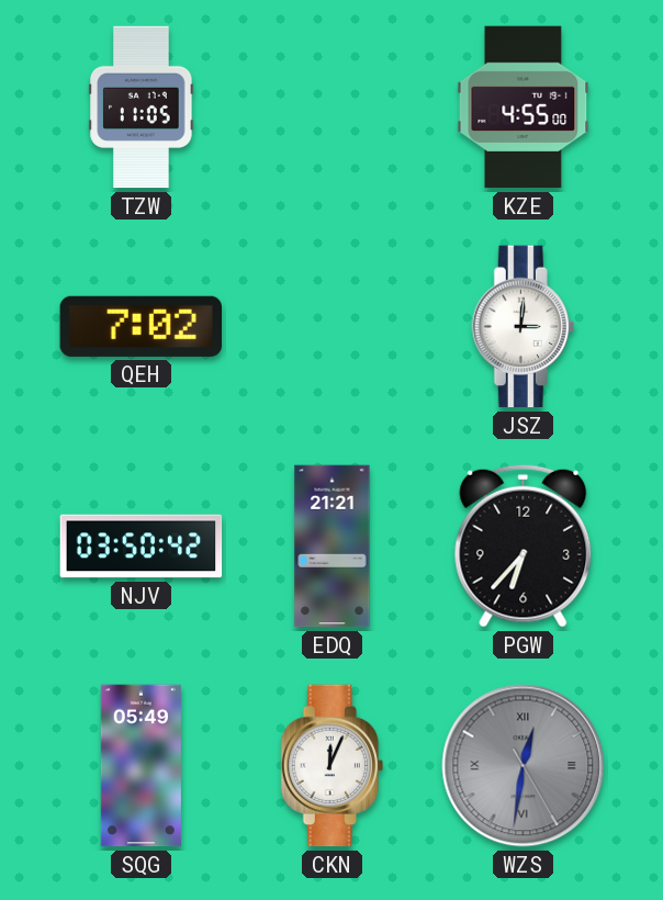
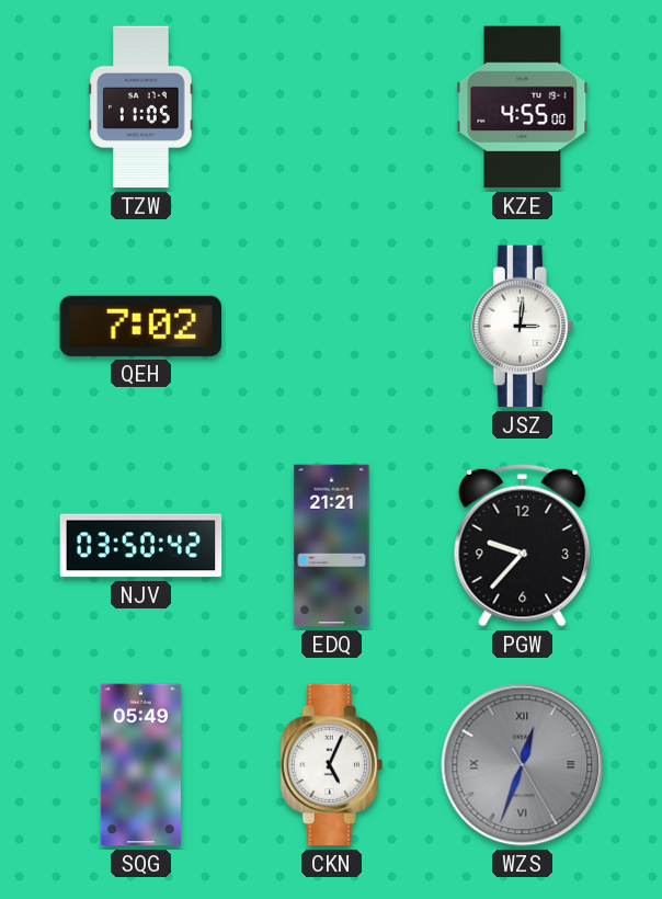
PGW: 6:37 -> 9:37
CKN: 12:04 -> 5:04
WZS: 12:31 -> 12:33
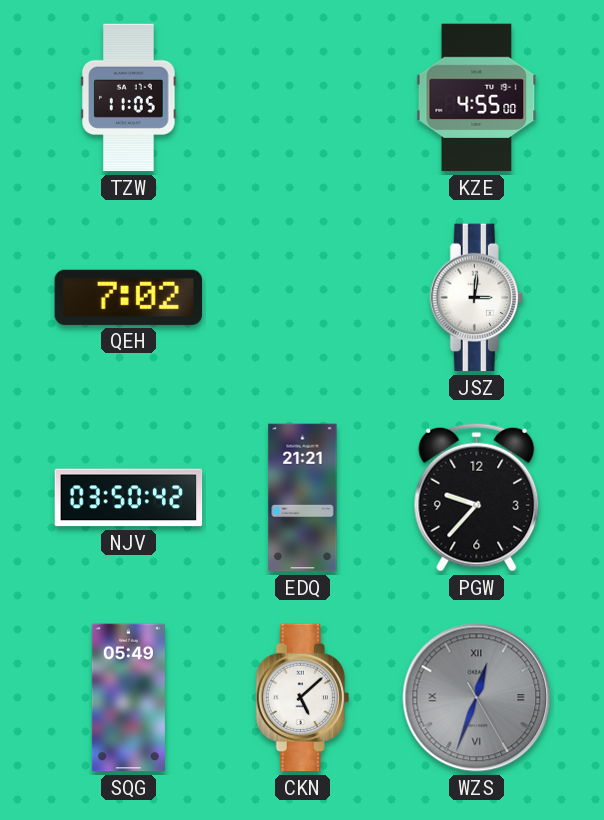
CKN: 5:04 -> 5:08
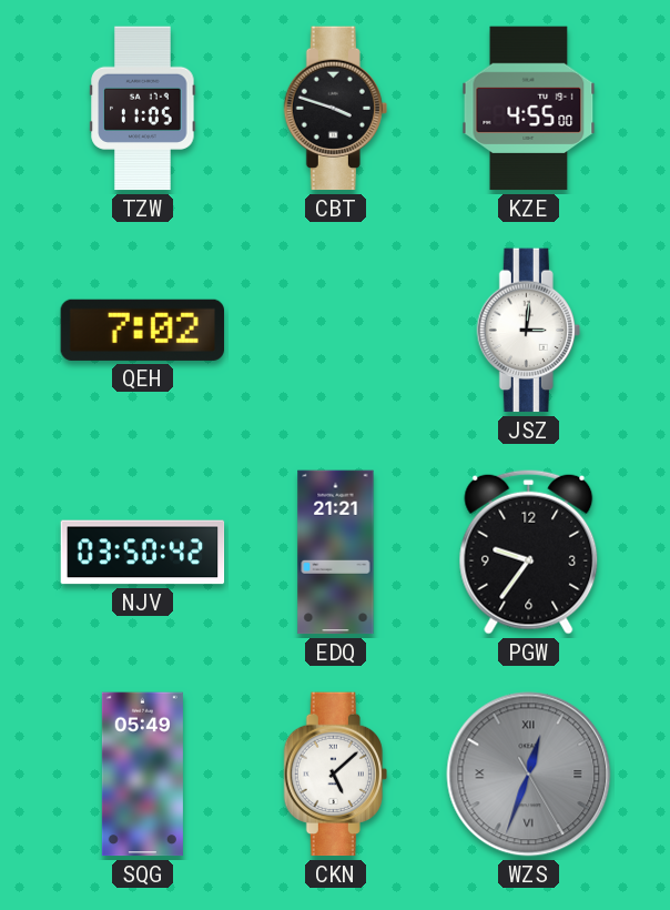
CBT: none -> 3:48
PGW: 9:37 -> 9:36
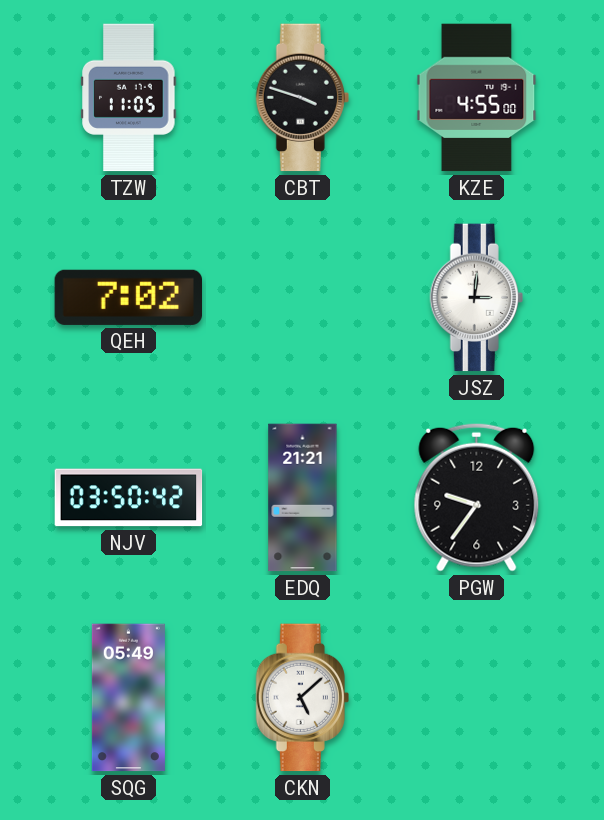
WZS: 12:33 -> none
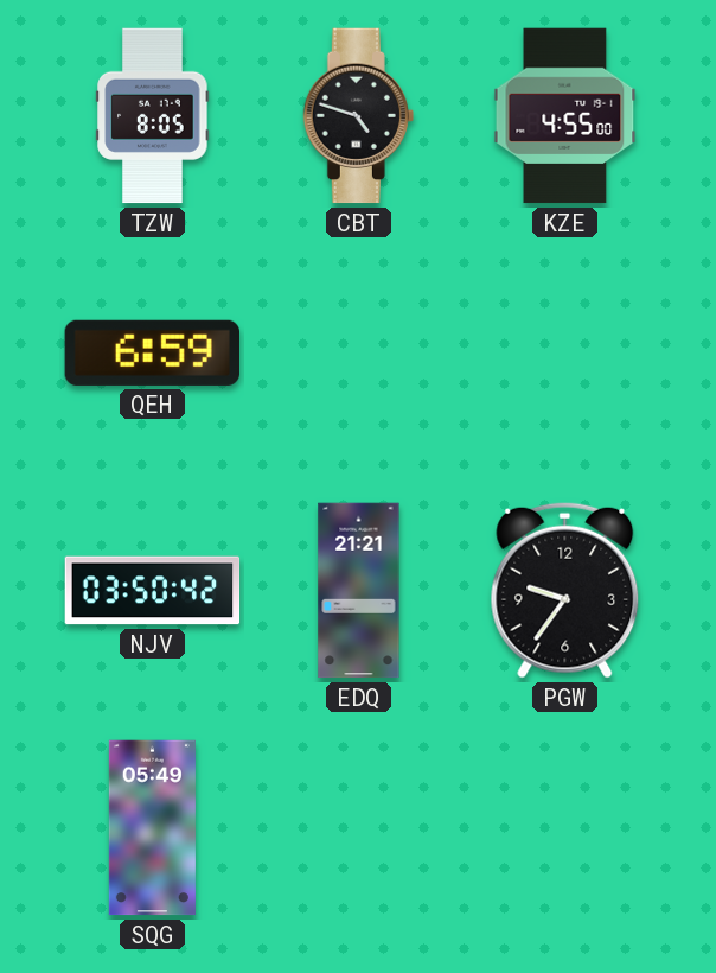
TZW: 11:05 -> 8:05
CBT: 3:48 -> 4:48
QEH: 7:02 -> 6:59
JSZ: 3:01 -> none
CKN: 5:08 -> none
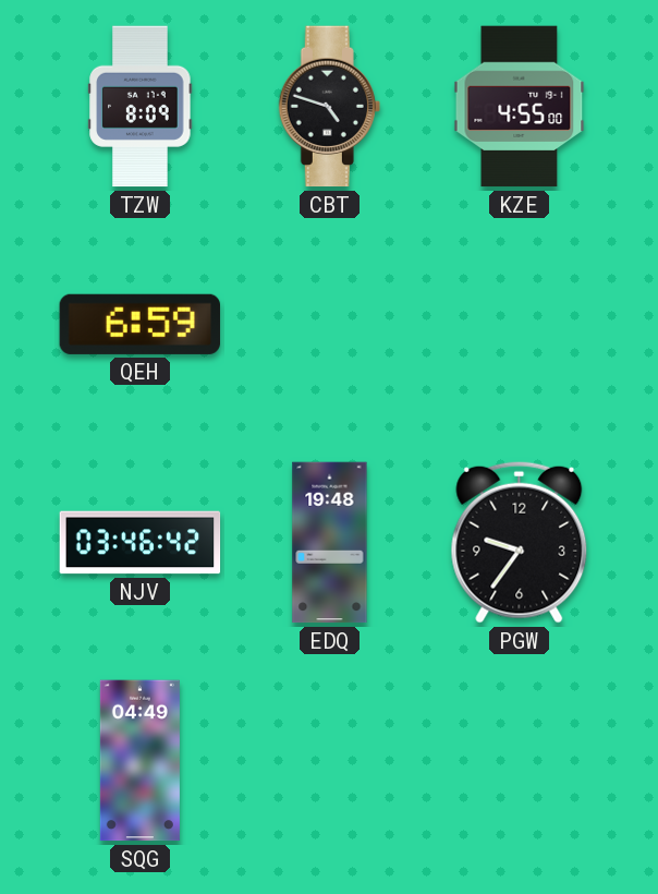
TZW: 8:05 -> 8:09
NJV: 03:50 -> 03:46
EDQ: 21:21 -> 19:48
SQG: 05:49 -> 04:49
